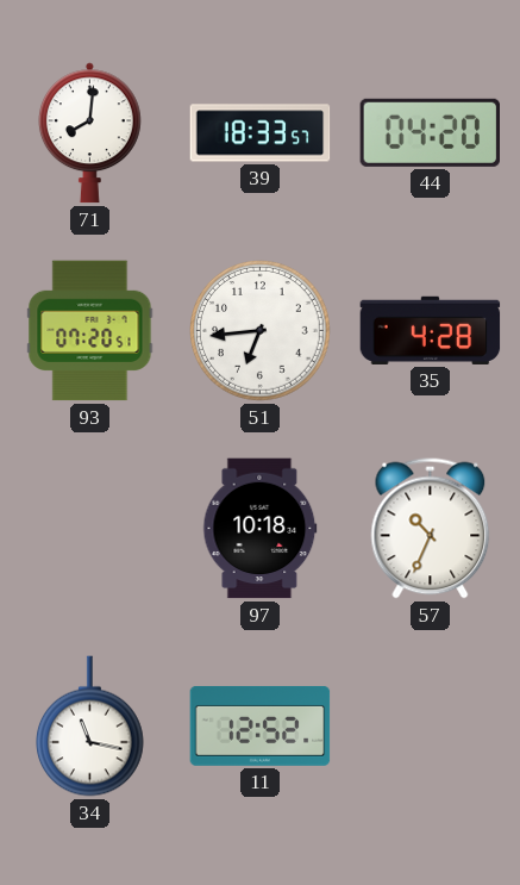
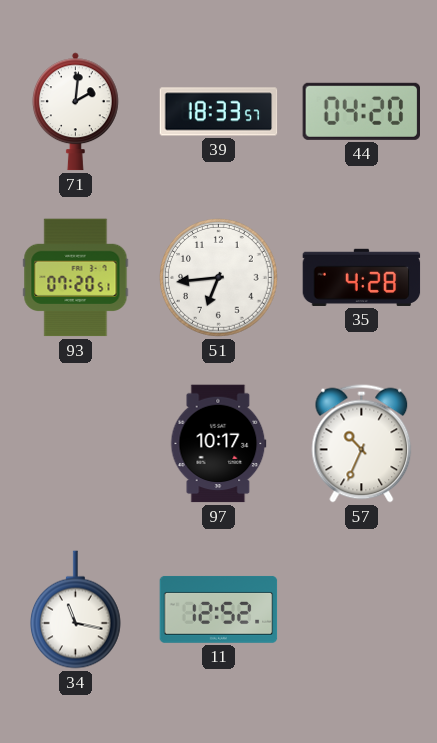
71: 8:01 -> 2:01
97: 10:18 -> 10:17
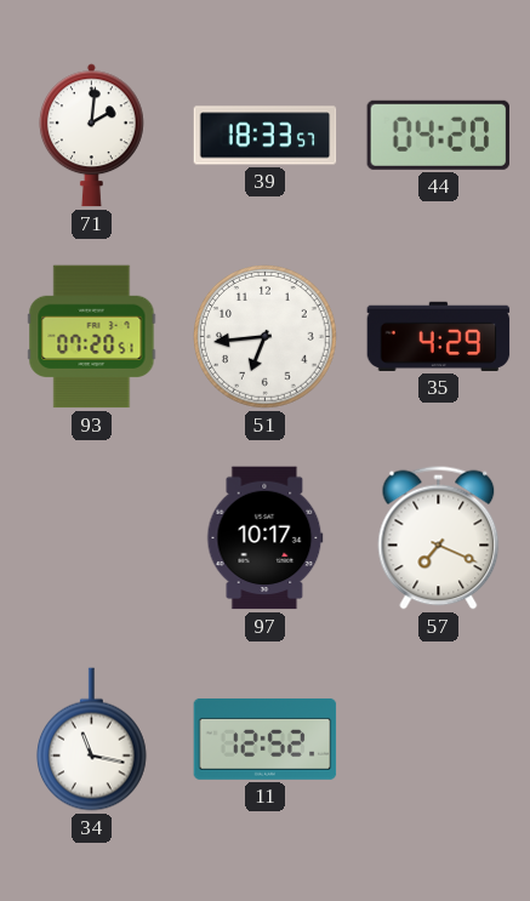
35: 4:28 -> 4:29
57: 10:34 -> 7:19
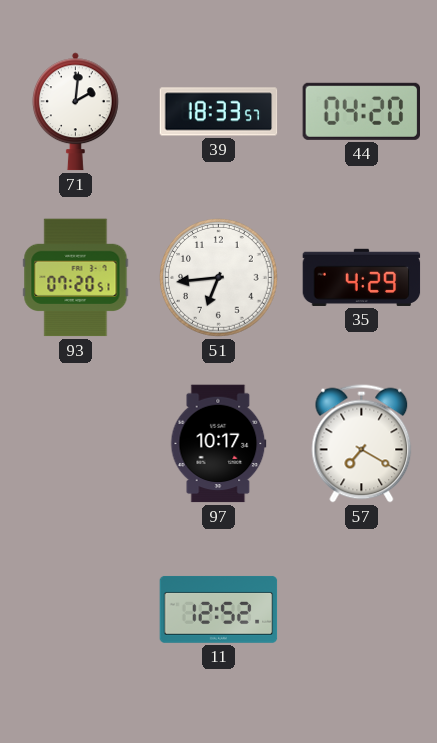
57: 7:19 -> 7:20
34: 11:17 -> none
